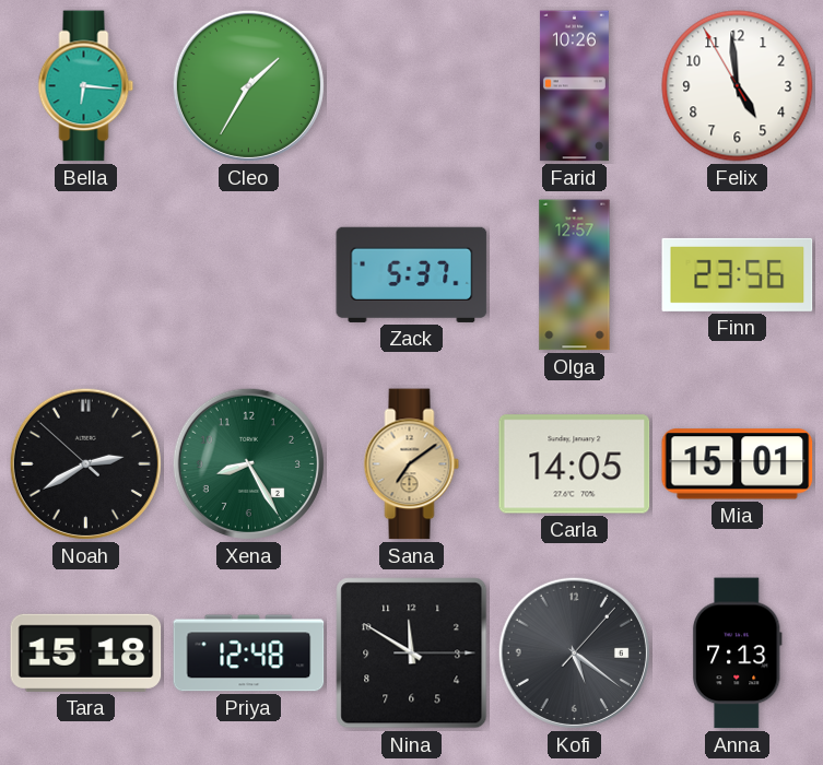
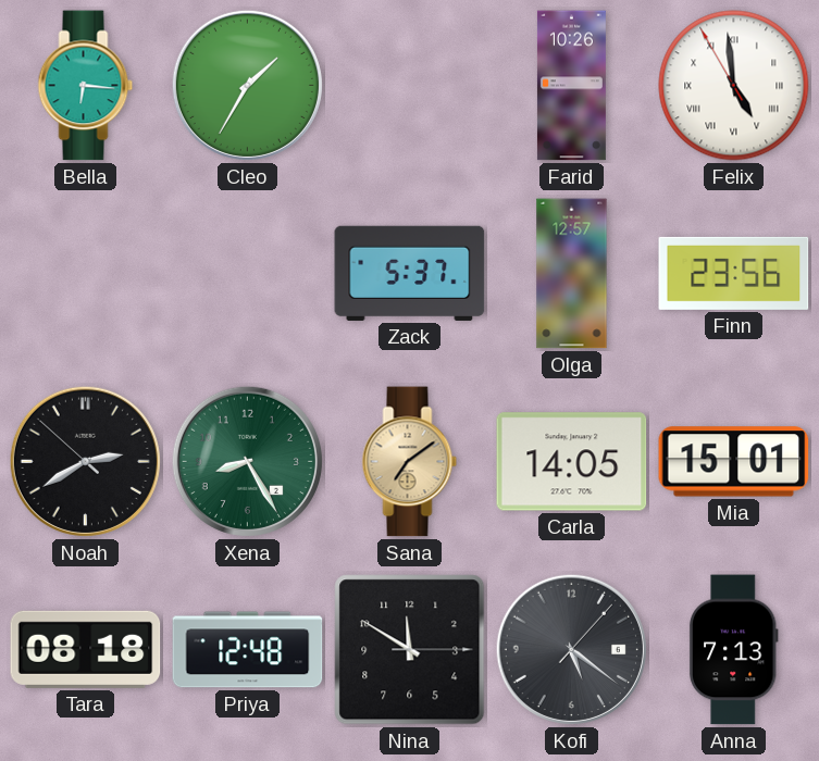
Felix numerals: Arabic -> Roman
Tara: 15:18 -> 08:18
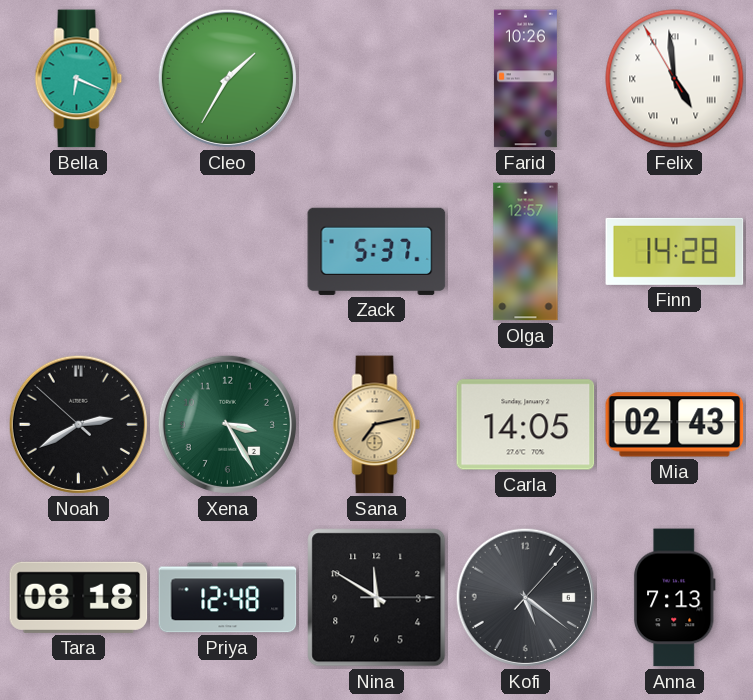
Bella: 6:16 -> 6:19
Finn: 23:56 -> 14:28
Xena: 8:25 -> 3:25
Sana: 7:09 -> 7:13
Mia: 15:01 -> 02:43
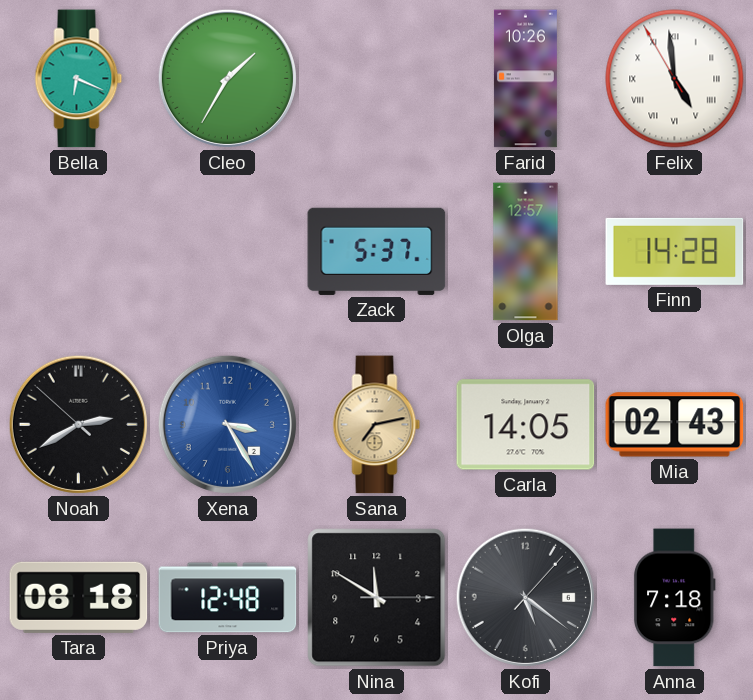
Xena dial: green -> blue
Anna: 7:13 -> 7:18
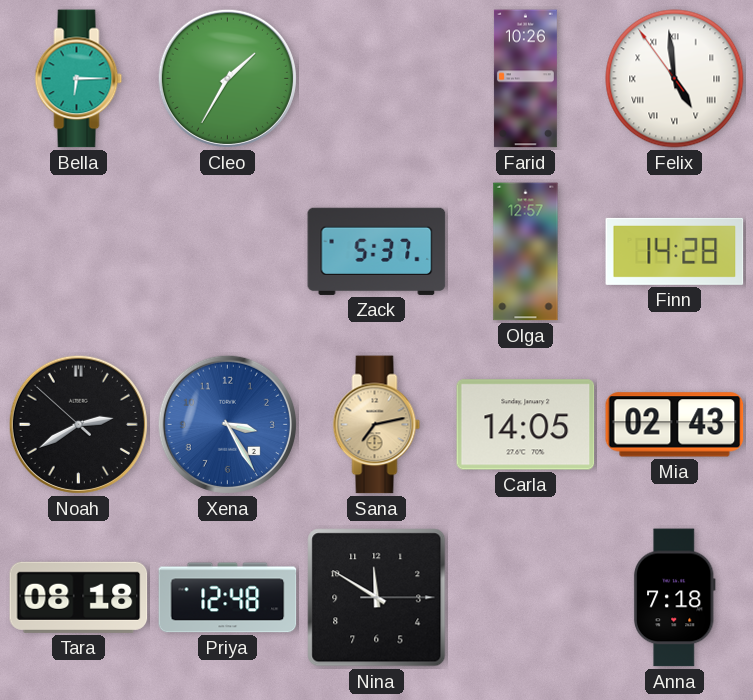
Bella: 6:19 -> 6:15
Felix: 4:58:55 -> 4:58:54
Kofi: 5:21 -> none
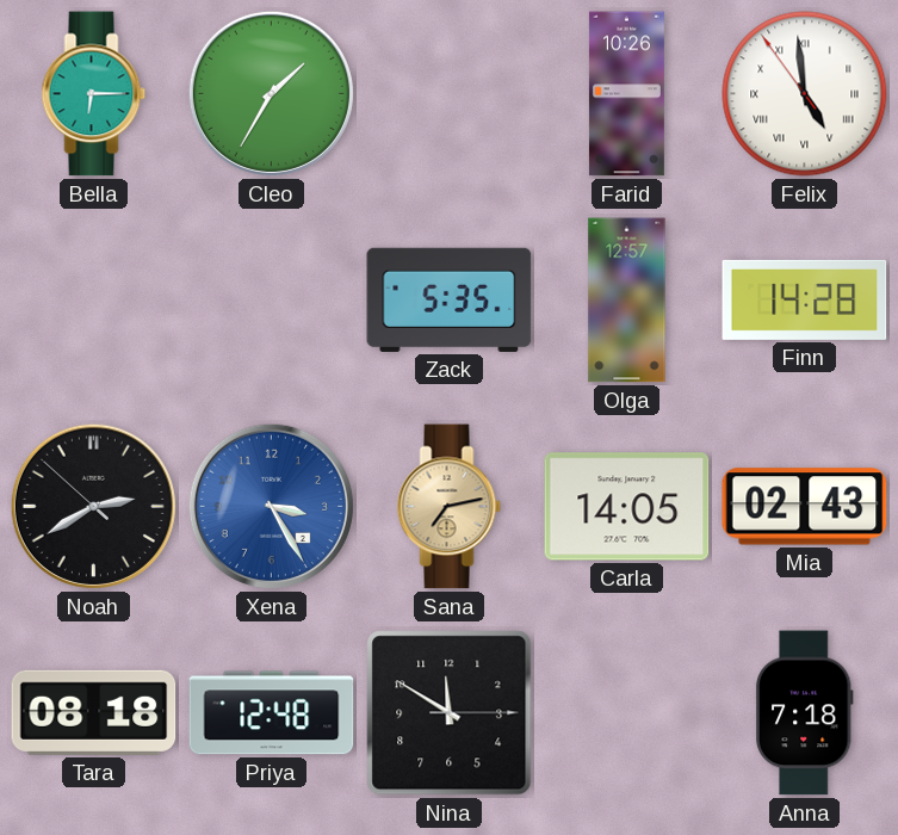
Zack: 5:37 -> 5:35
